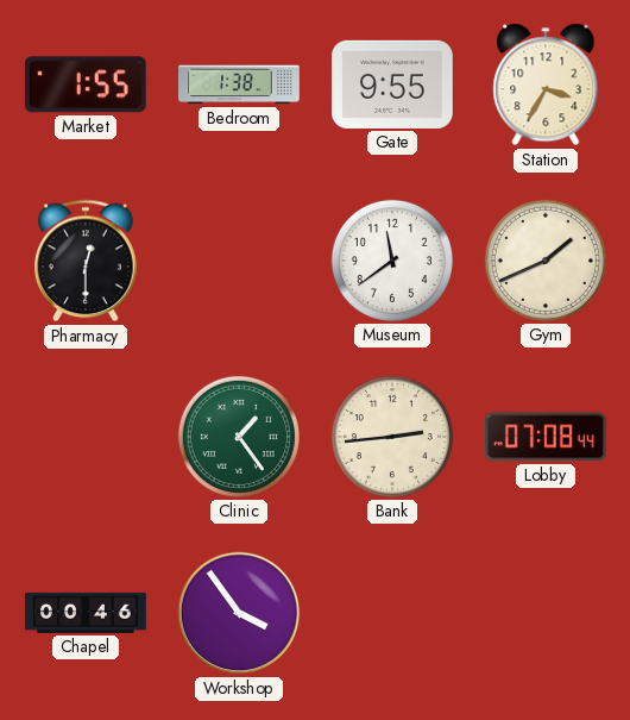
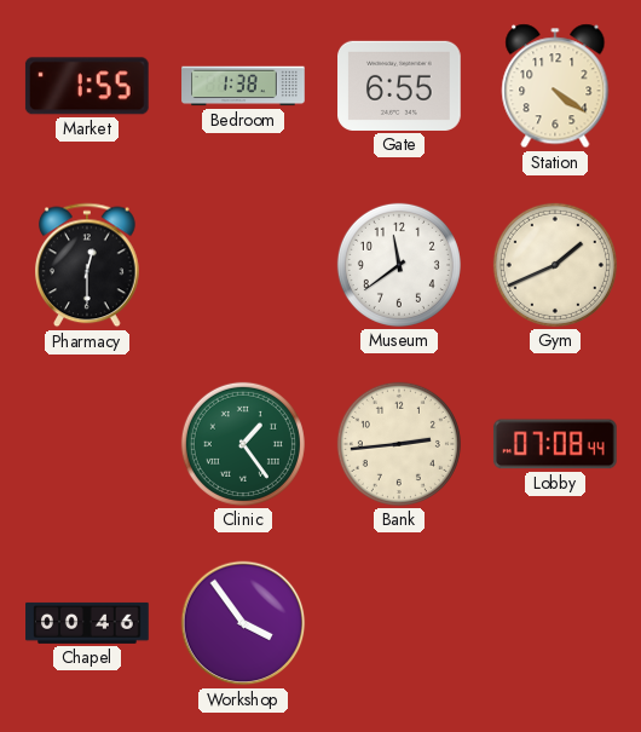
Gate: 9:55 -> 6:55
Station: 3:35 -> 4:21
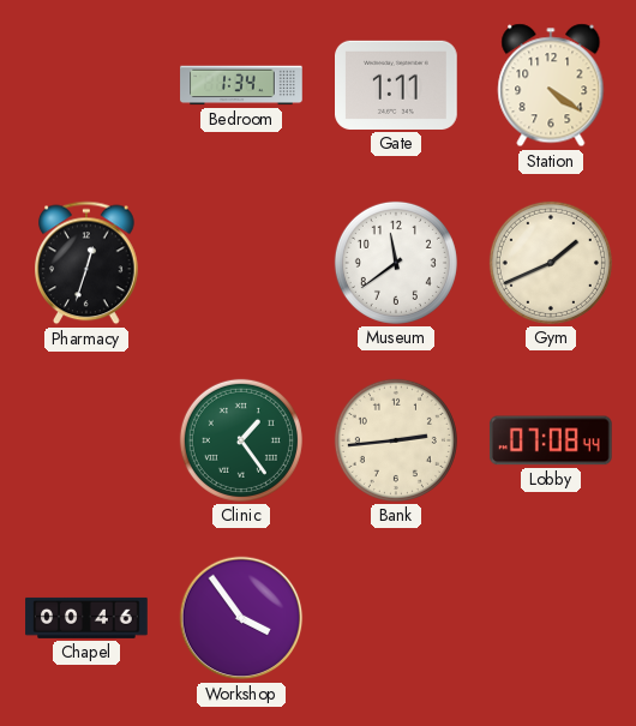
Market: 1:55 -> none
Bedroom: 1:38 -> 1:34
Gate: 6:55 -> 1:11
Pharmacy: 12:30 -> 12:33
